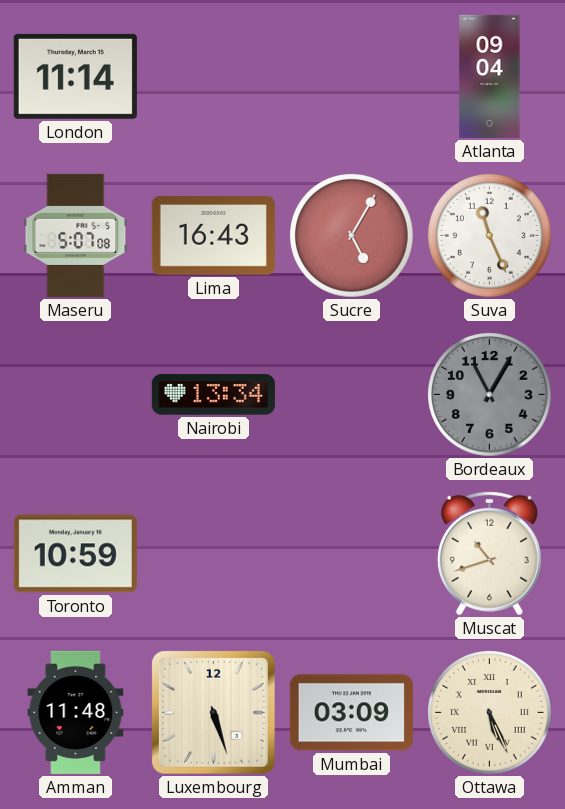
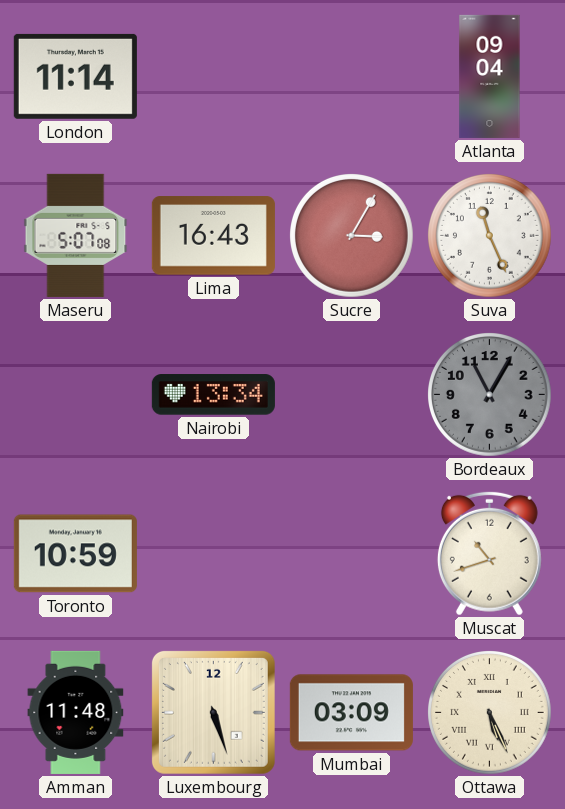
Sucre: 5:05 -> 3:05
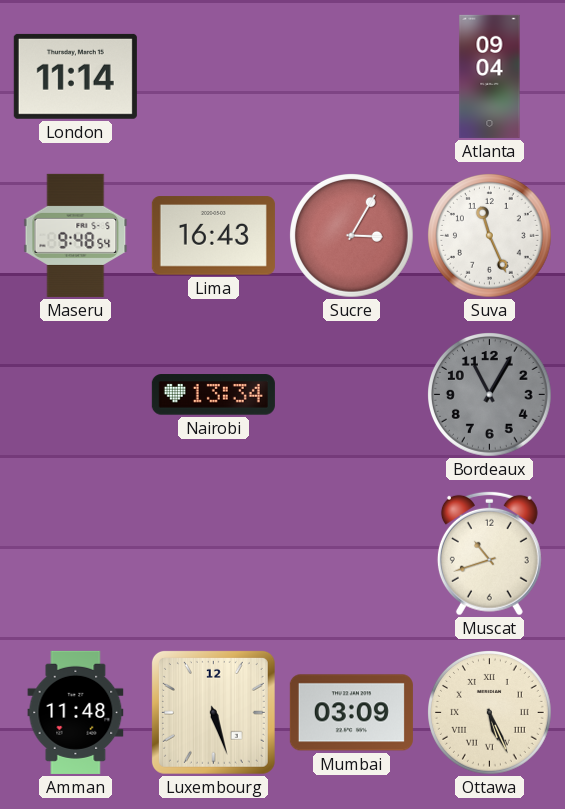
Maseru: 5:07 -> 9:48
Toronto: 10:59 -> none
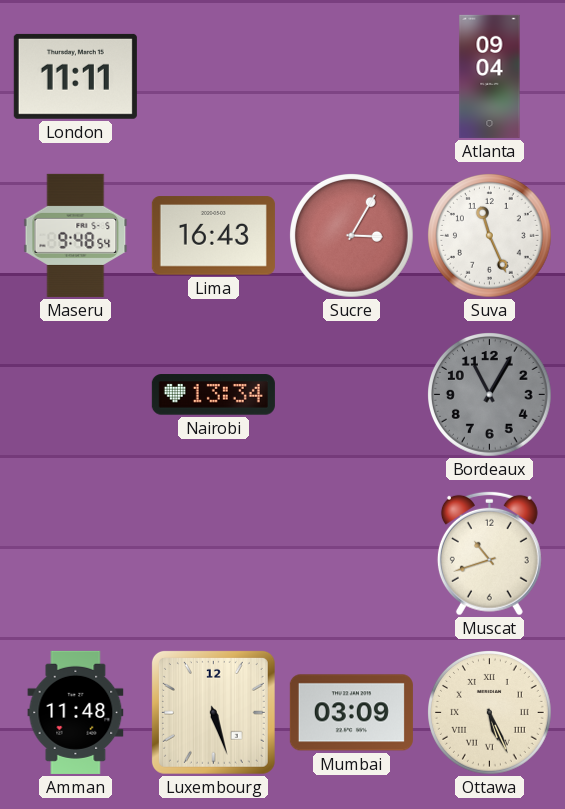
London: 11:14 -> 11:11
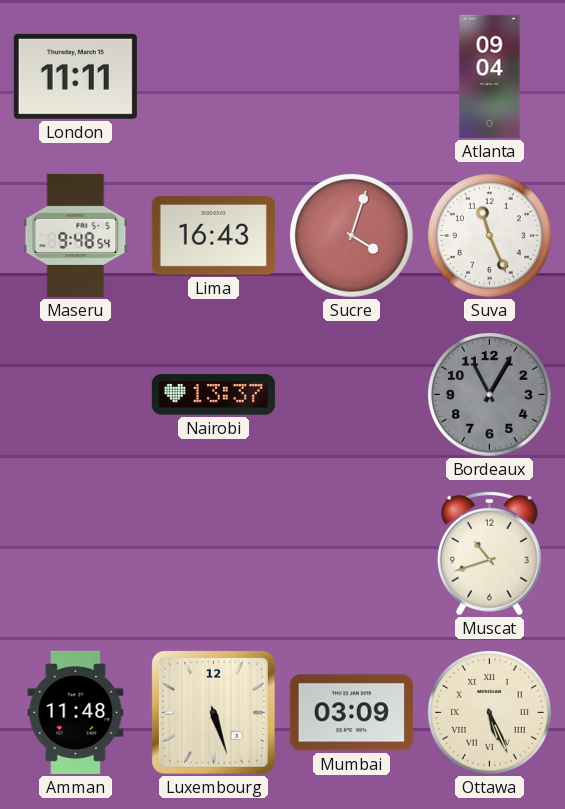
Sucre: 3:05 -> 4:03
Nairobi: 13:34 -> 13:37
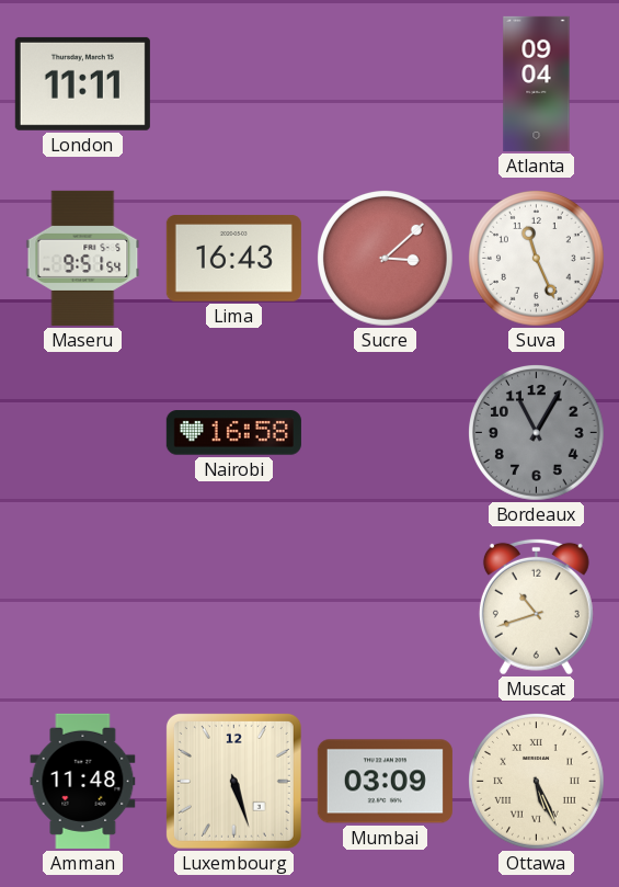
Maseru: 9:48 -> 9:51
Sucre: 4:03 -> 3:08
Nairobi: 13:37 -> 16:58
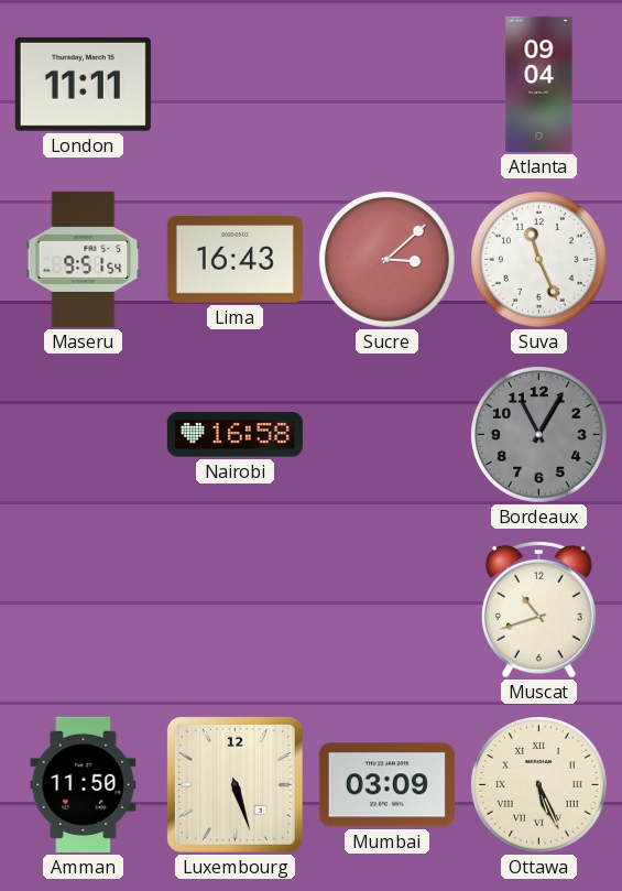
Amman: 11:48 -> 11:50
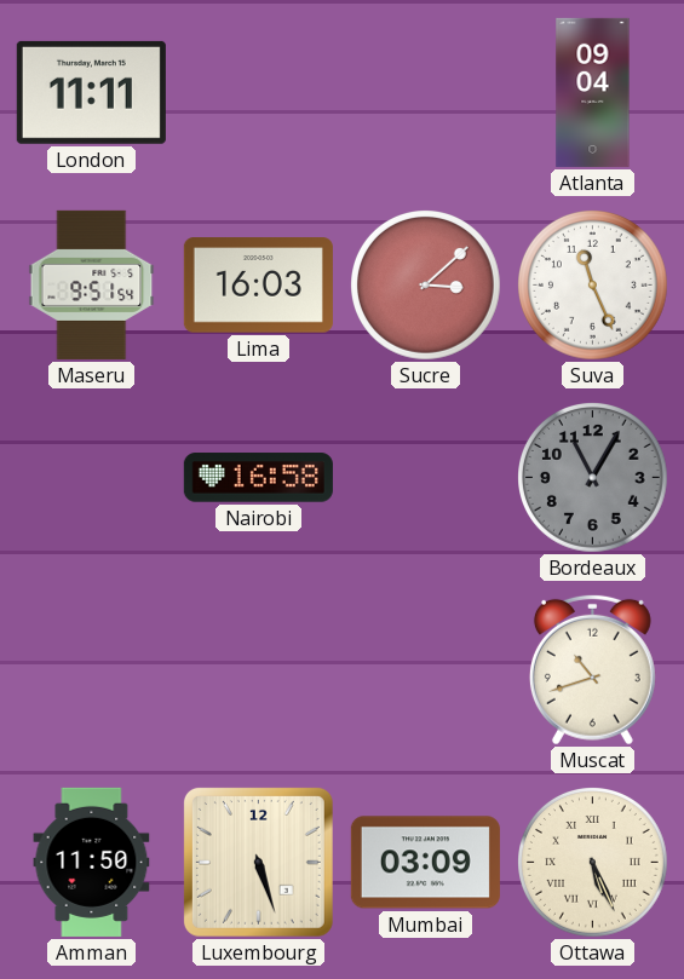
Lima: 16:43 -> 16:03
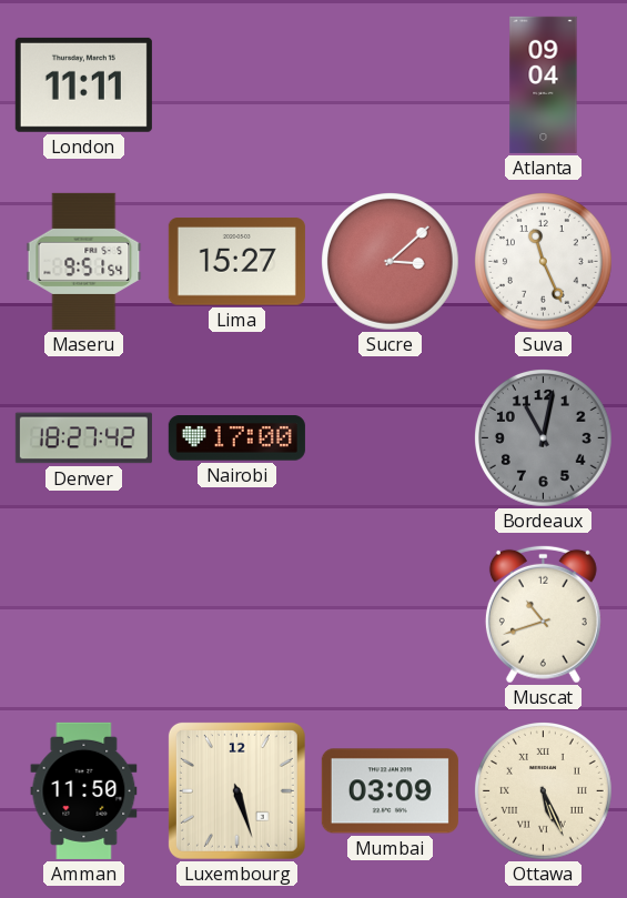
Lima: 16:03 -> 15:27
Denver: none -> 18:27
Nairobi: 16:58 -> 17:00
Bordeaux: 11:05 -> 11:02
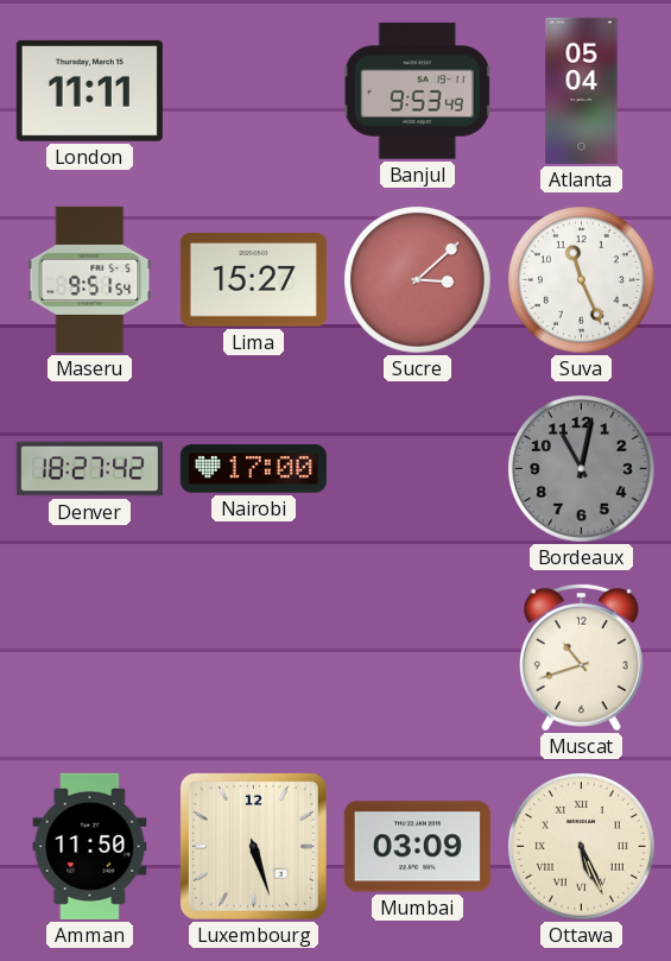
Banjul: none -> 9:53
Atlanta: 09:04 -> 05:04
